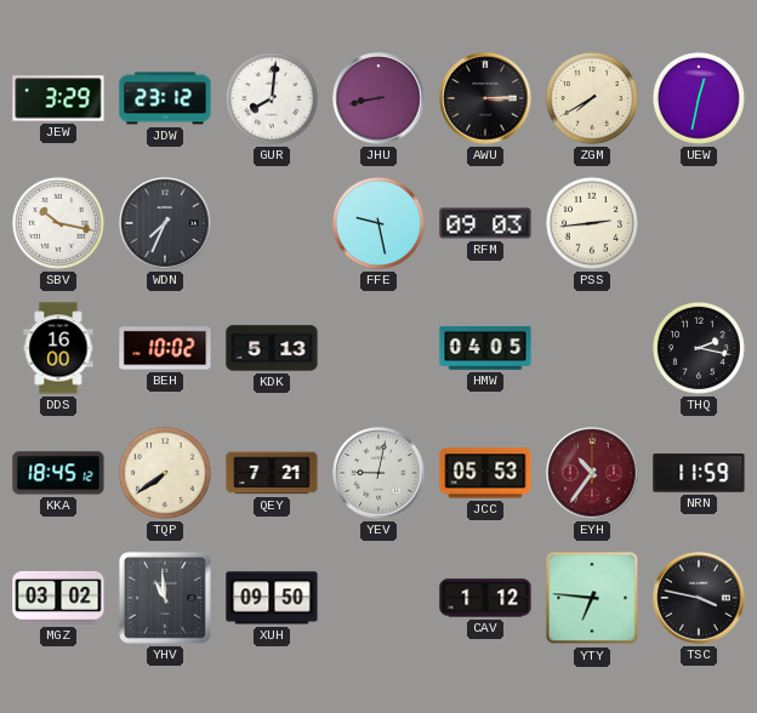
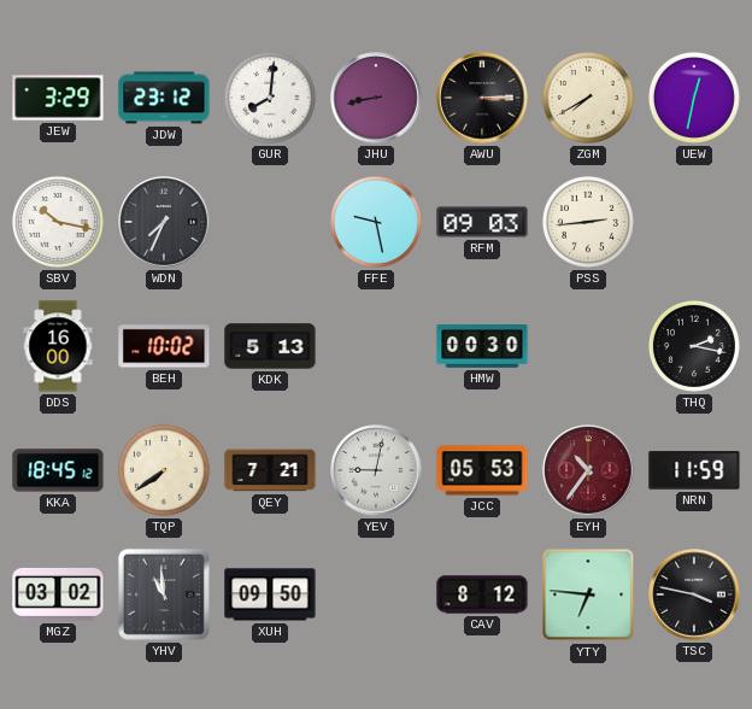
HMW: 04:05 -> 00:30
CAV: 1:12 -> 8:12
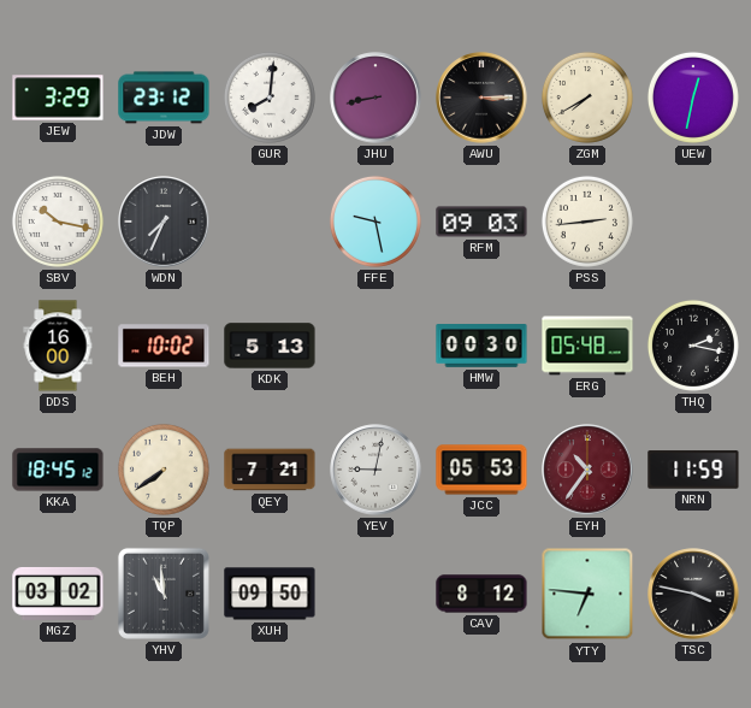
ERG: none -> 05:48
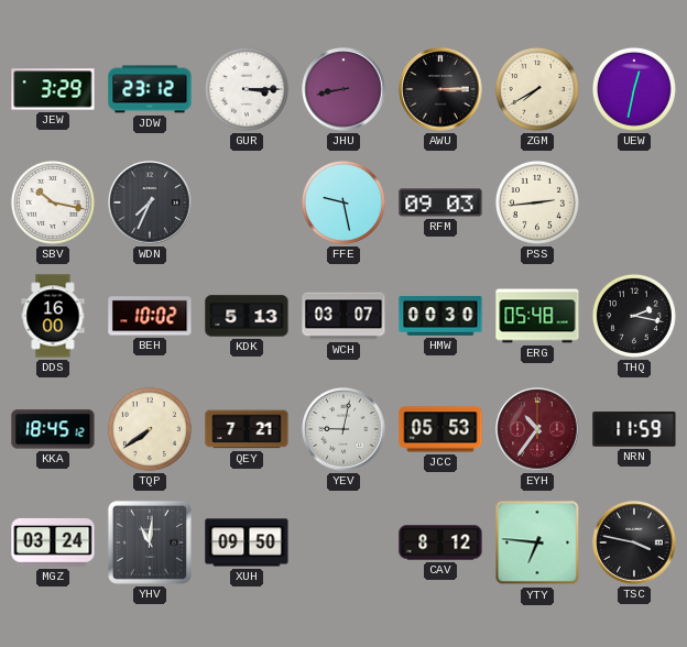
GUR: 8:01 -> 3:15
WCH: none -> 03:07
MGZ: 03:02 -> 03:24
YHV: 10:59 -> 11:01
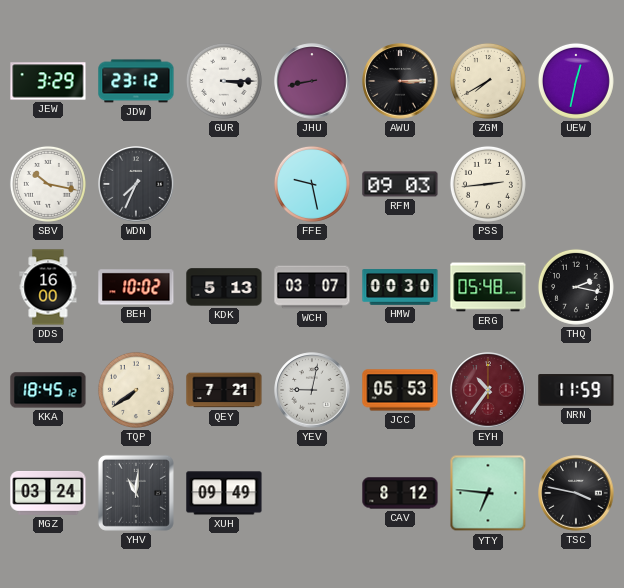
XUH: 09:50 -> 09:49
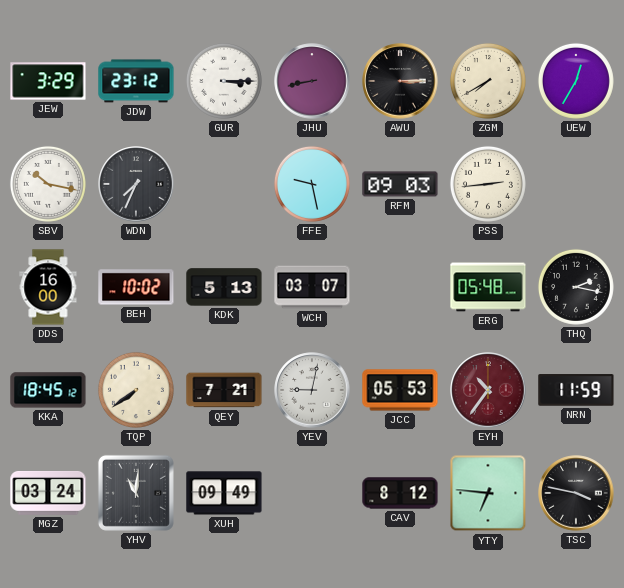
UEW: 12:32 -> 12:35
HMW: 00:30 -> none
